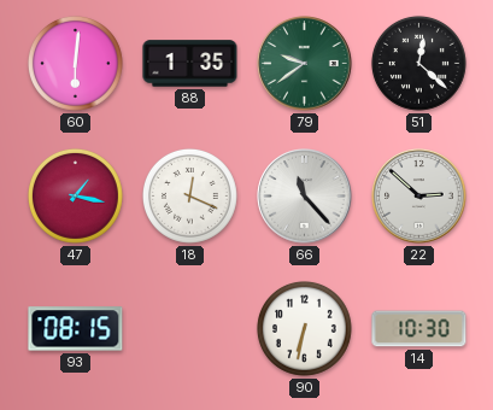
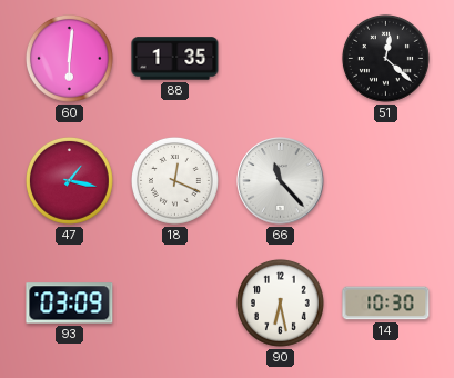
79: 9:39 -> none
22: 2:52 -> none
93: 08:15 -> 03:09
90: 6:32 -> 6:28
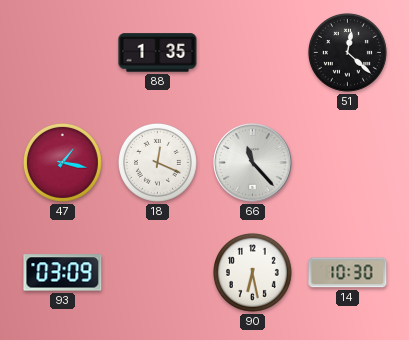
60: 6:01 -> none
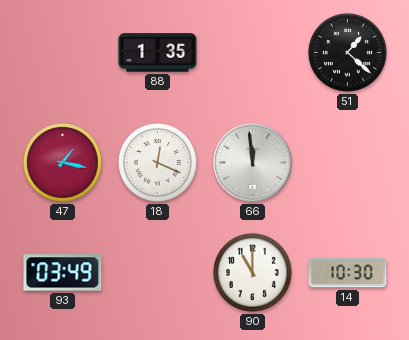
51: 12:22 -> 1:22
66: 11:23 -> 11:59
93: 03:09 -> 03:49
90: 6:28 -> 11:00
